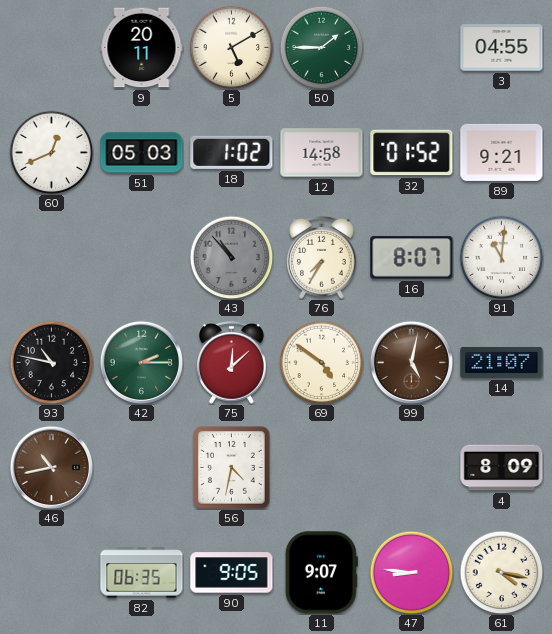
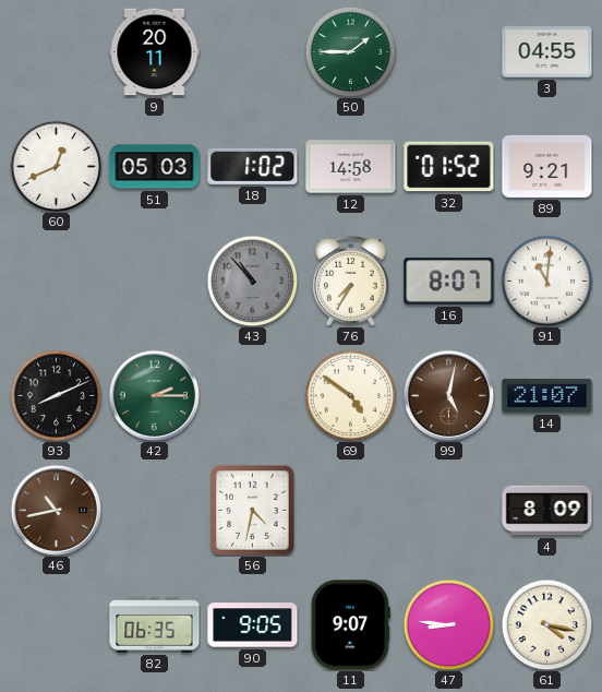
5: 5:10 -> none
93: 10:47 -> 8:11
75: 12:08 -> none
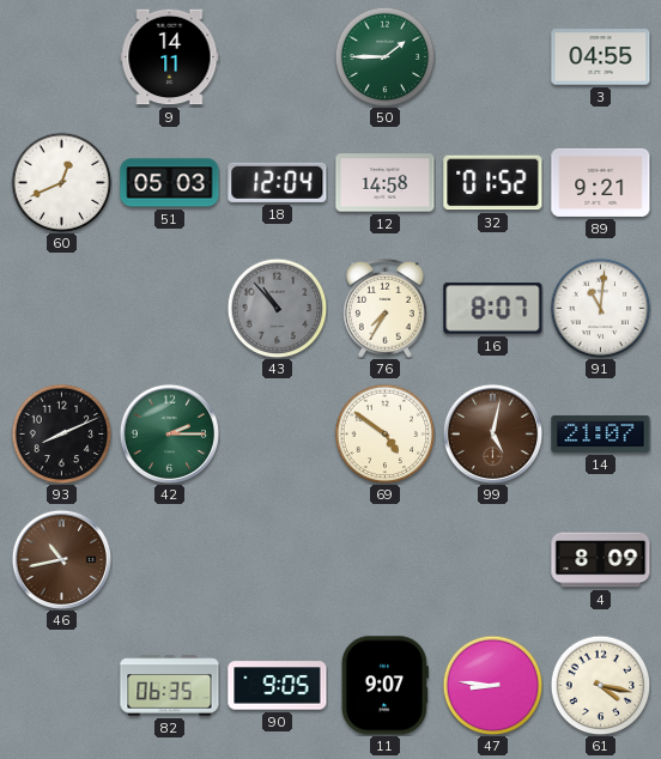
9: 20:11 -> 14:11
18: 1:02 -> 12:04
56: 4:32 -> none
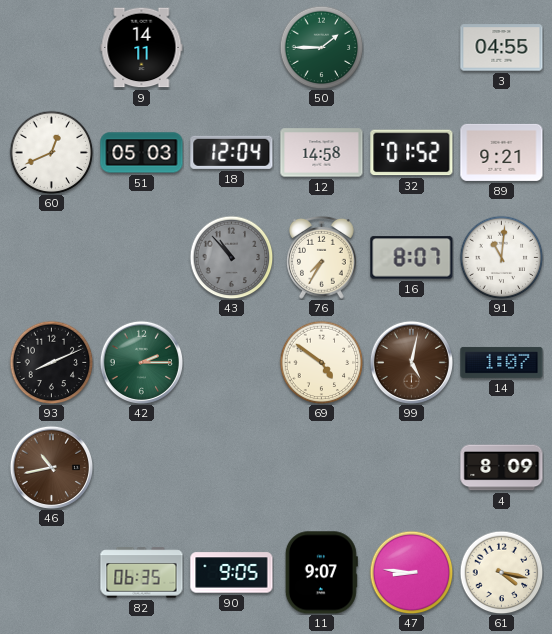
14: 21:07 -> 1:07
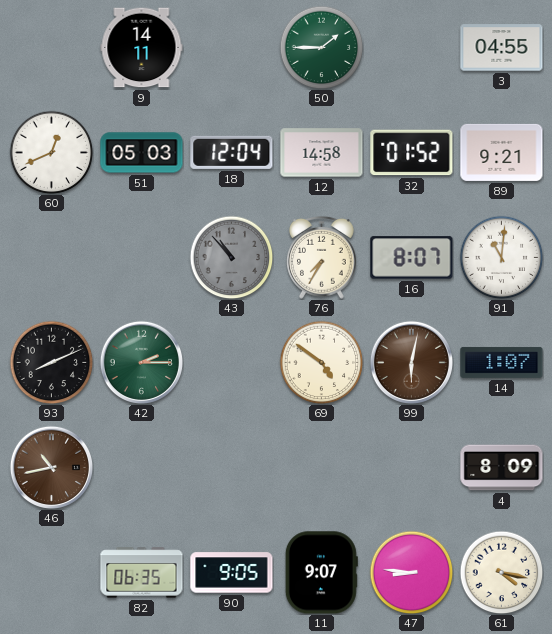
99: 5:02 -> 6:02
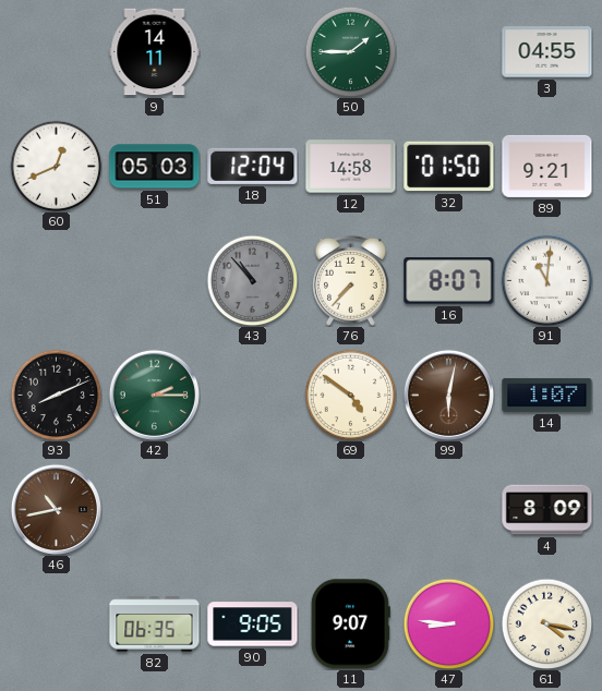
32: 01:52 -> 01:50
76: 7:35 -> 7:37
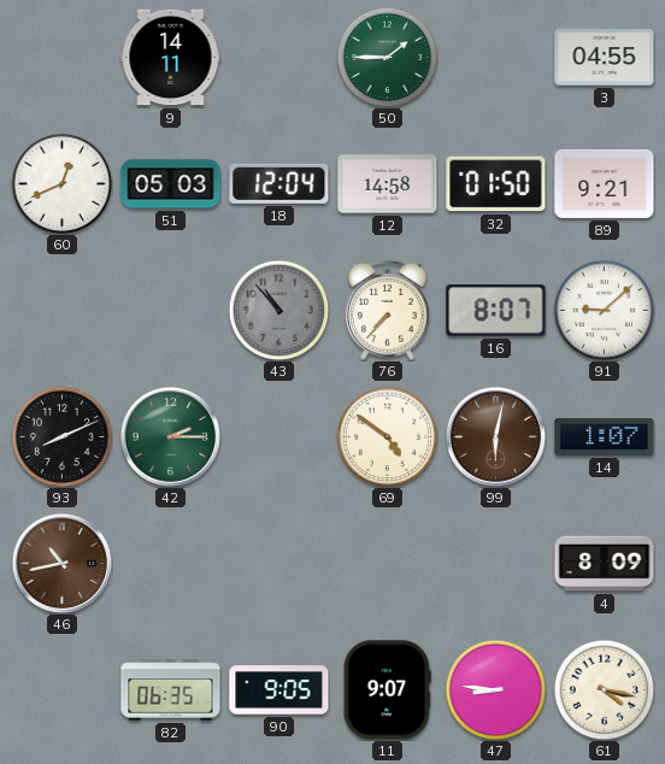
91: 11:01 -> 9:08
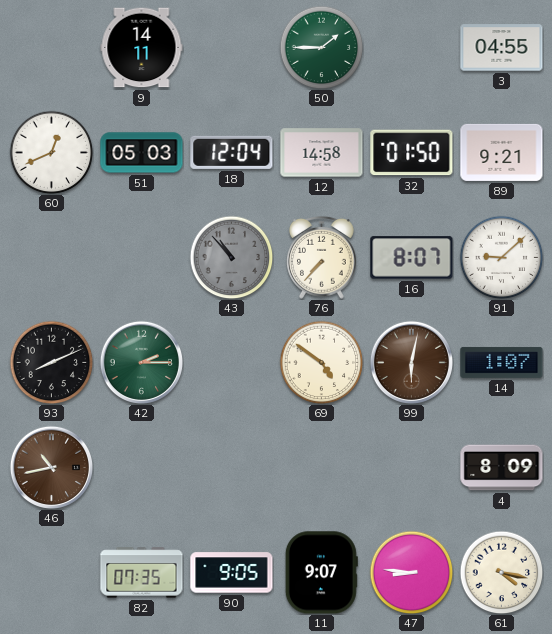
82: 06:35 -> 07:35
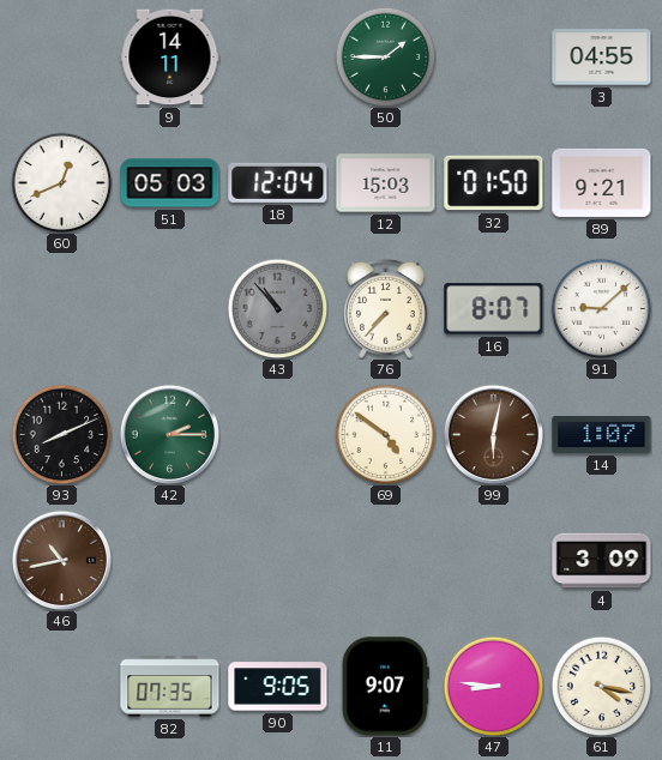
12: 14:58 -> 15:03
4: 8:09 -> 3:09
